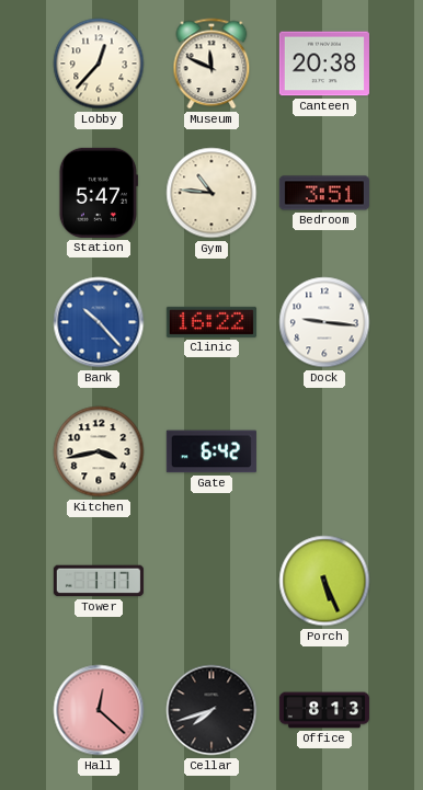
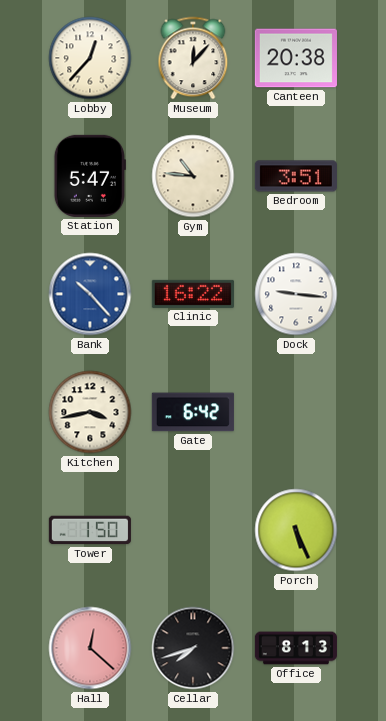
Museum: 11:49 -> 12:07
Tower: 1:17 -> 1:50
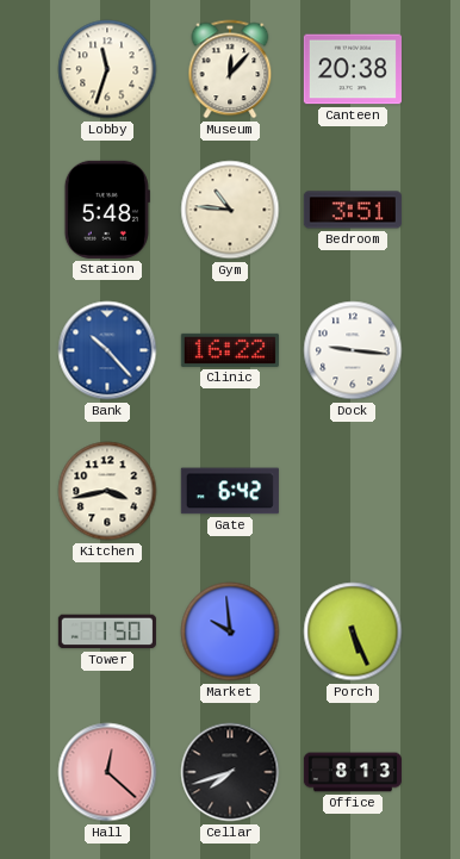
Lobby: 12:37 -> 11:33
Station: 5:47 -> 5:48
Market: none -> 9:59
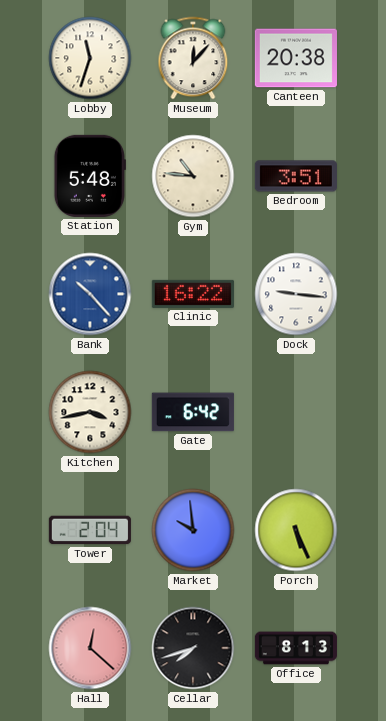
Tower: 1:50 -> 2:04
